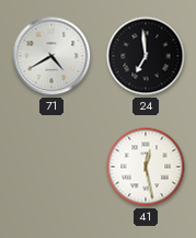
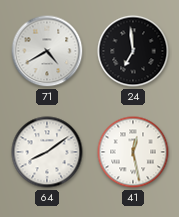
64: none -> 8:09
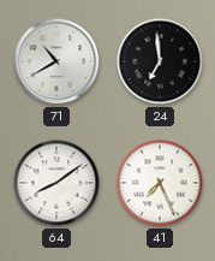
71: 4:40 -> 10:40
41: 12:28 -> 7:26
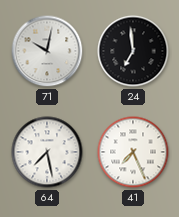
71: 10:40 -> 10:02
64: 8:09 -> 7:28
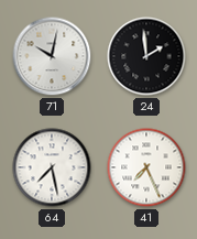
24: 6:59 -> 1:59
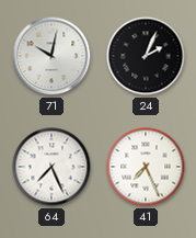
24: 1:59 -> 2:04
64: 7:28 -> 7:26
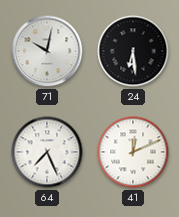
24: 2:04 -> 6:29
41: 7:26 -> 12:11
